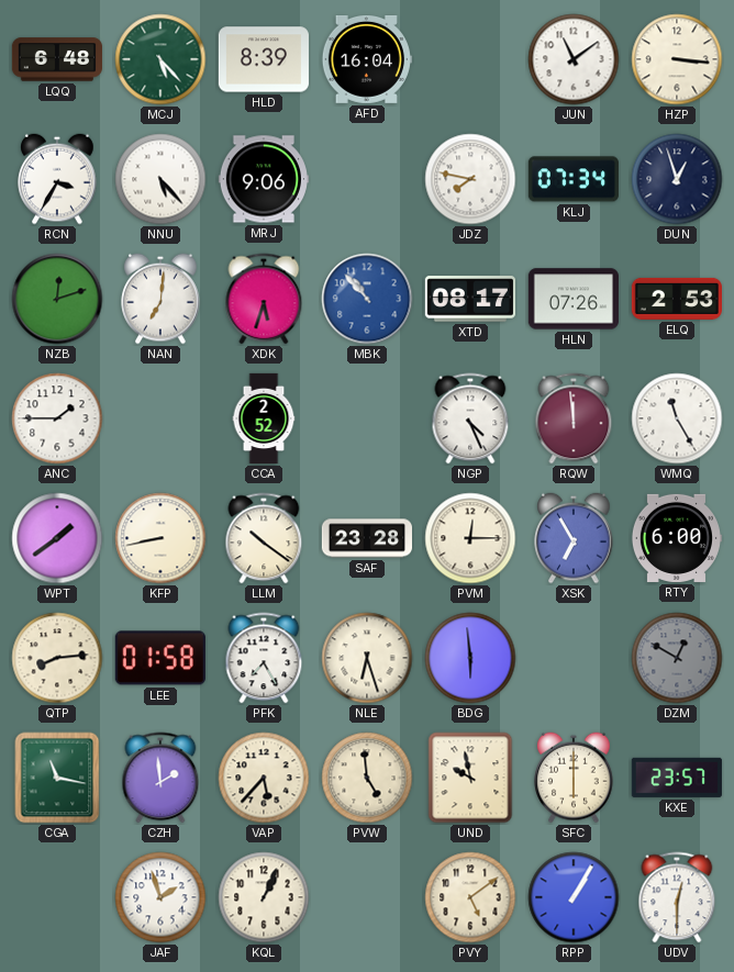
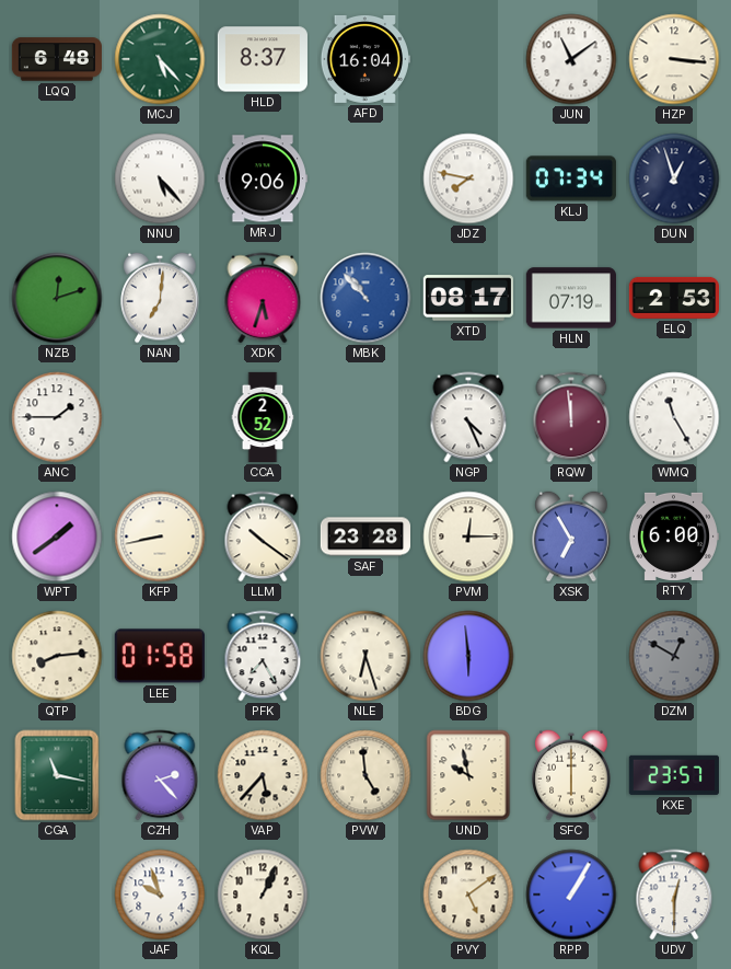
HLD: 8:39 -> 8:37
RCN: 3:35 -> none
HLN: 07:26 -> 07:19
CZH: 1:59 -> 2:23
JAF: 1:57 -> 9:57
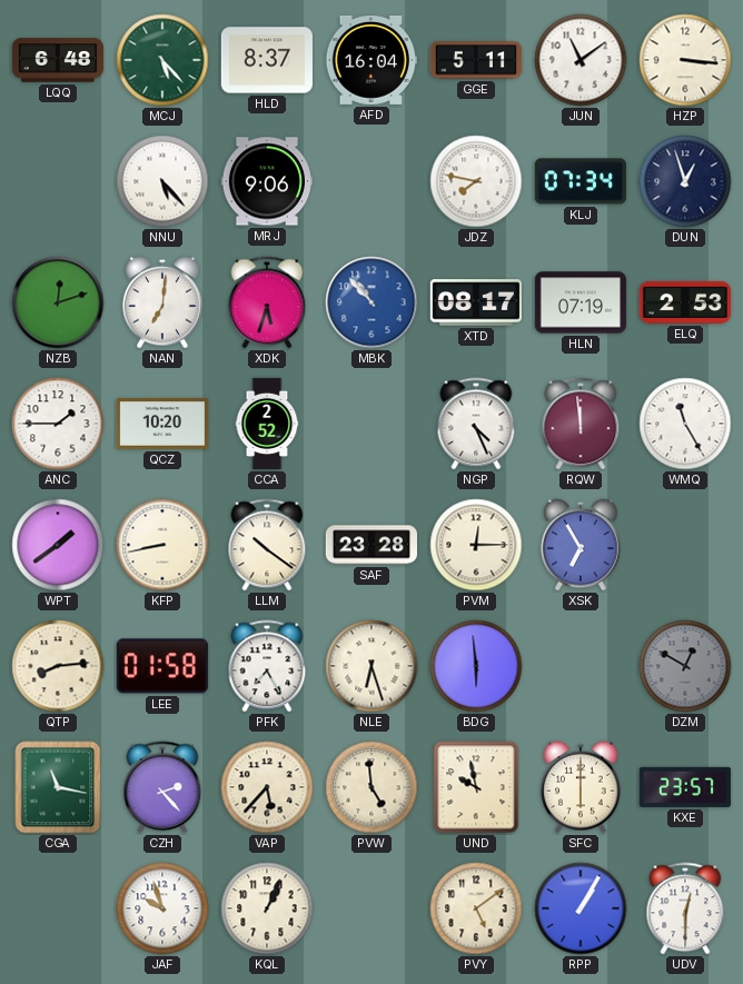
GGE: none -> 5:11
QCZ: none -> 10:20
RTY: 6:00 -> none
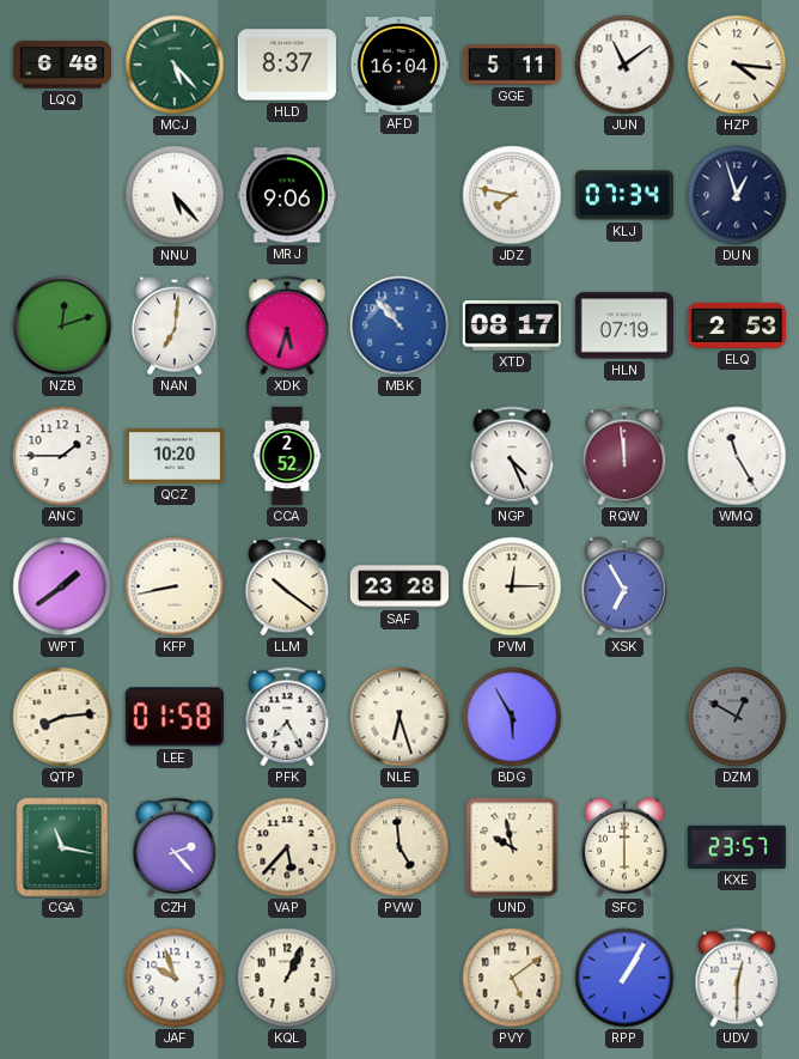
HZP: 3:16 -> 4:16
BDG: 5:59 -> 5:55
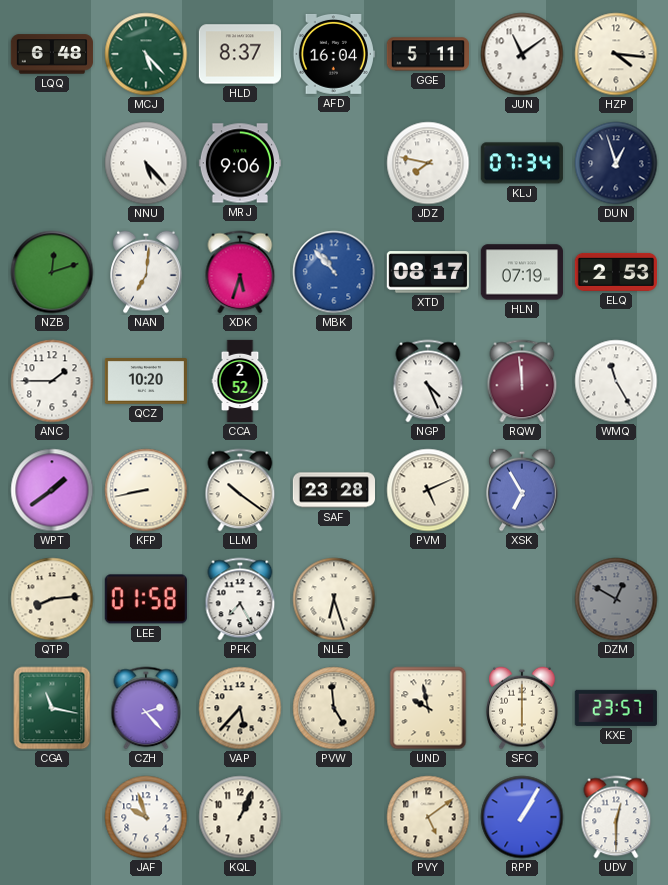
PVM: 12:15 -> 5:11
BDG: 5:55 -> none
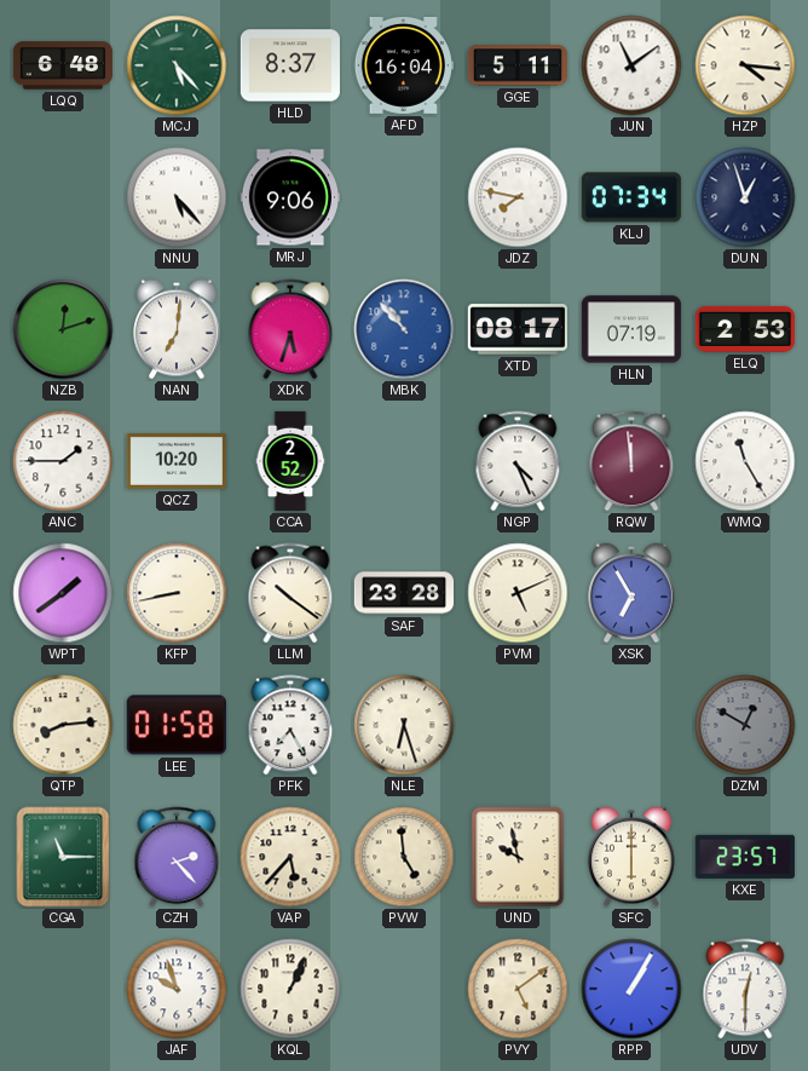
CGA: 11:17 -> 11:15
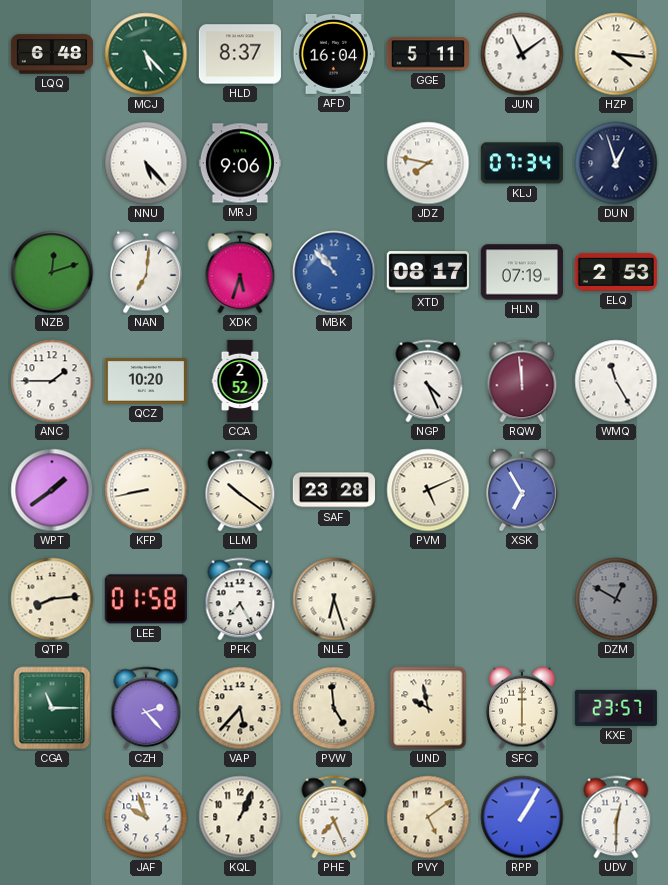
PHE: none -> 7:26
